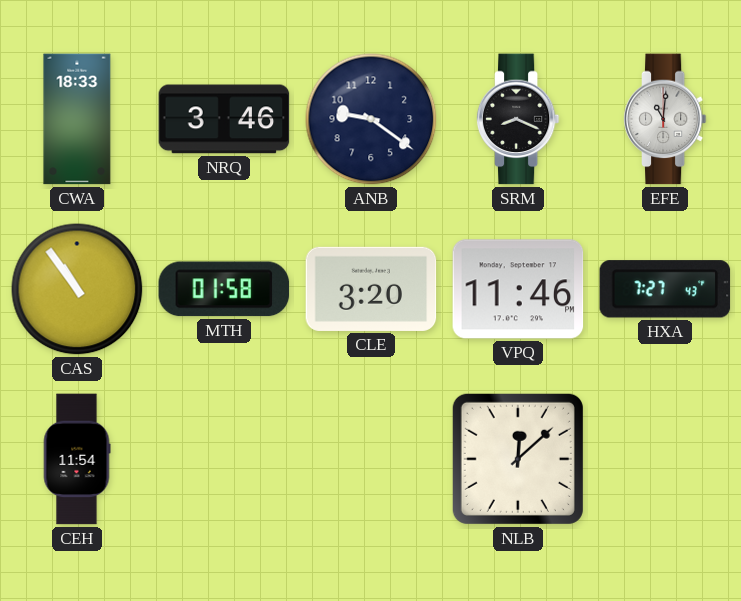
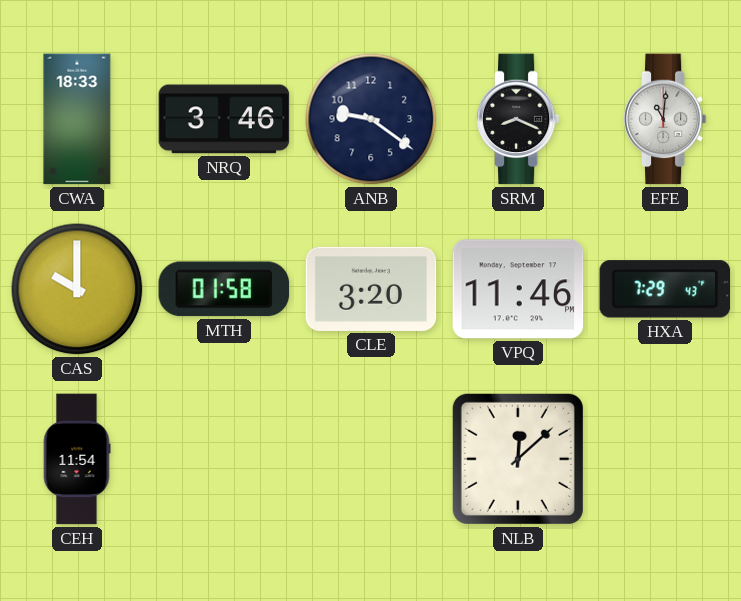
CAS: 10:54 -> 10:00
HXA: 7:27 -> 7:29
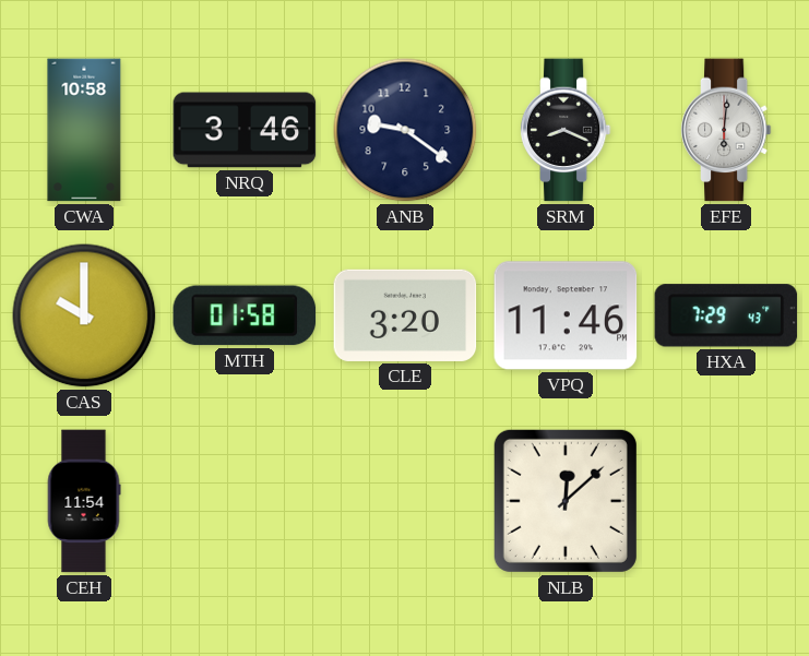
CWA: 18:33 -> 10:58
EFE: 11:01 -> 6:01
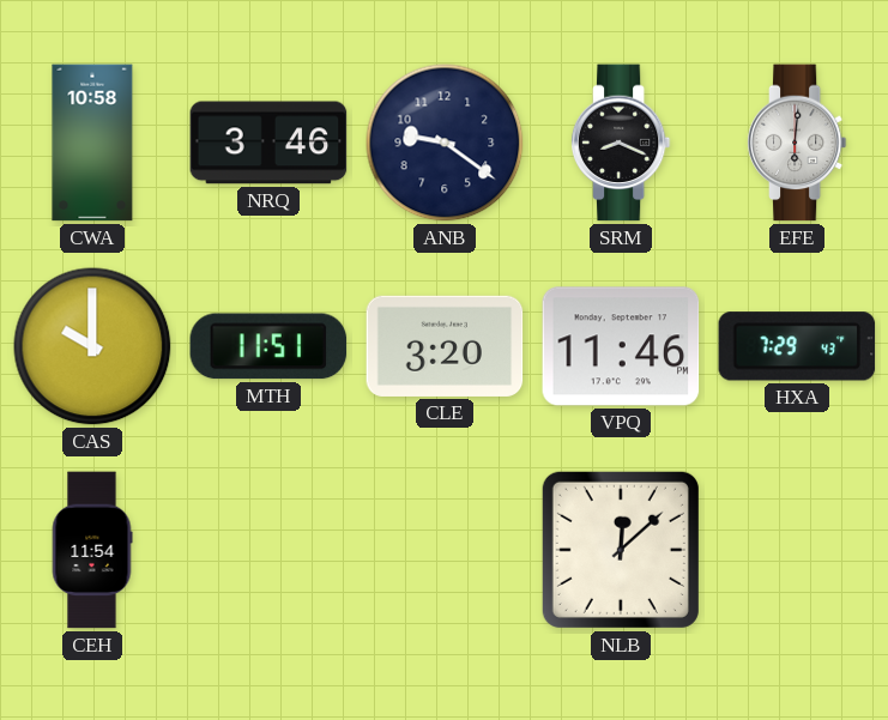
MTH: 01:58 -> 11:51
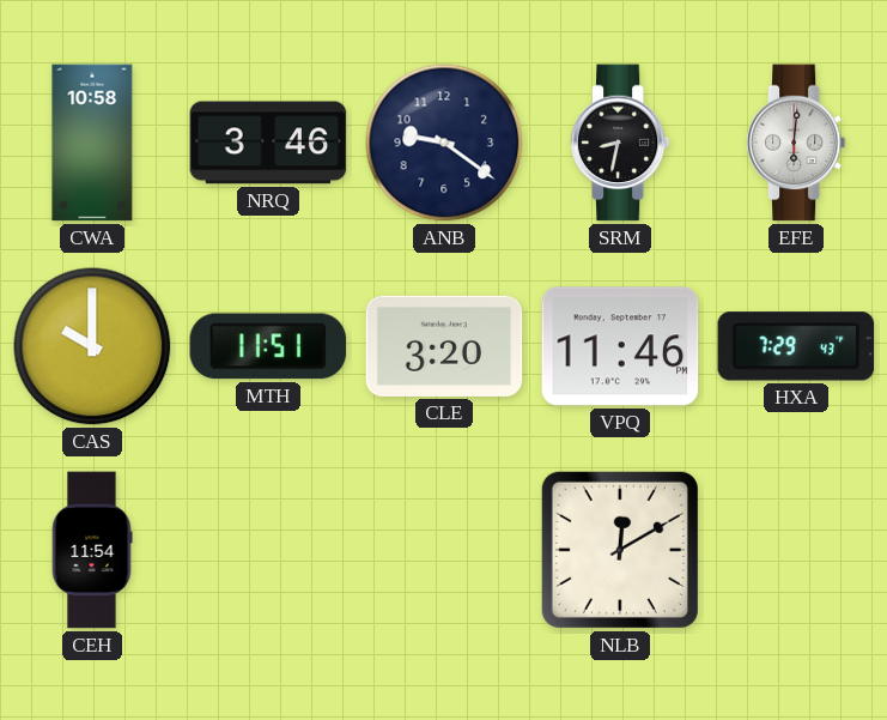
SRM: 8:19 -> 8:32
NLB: 12:08 -> 12:10
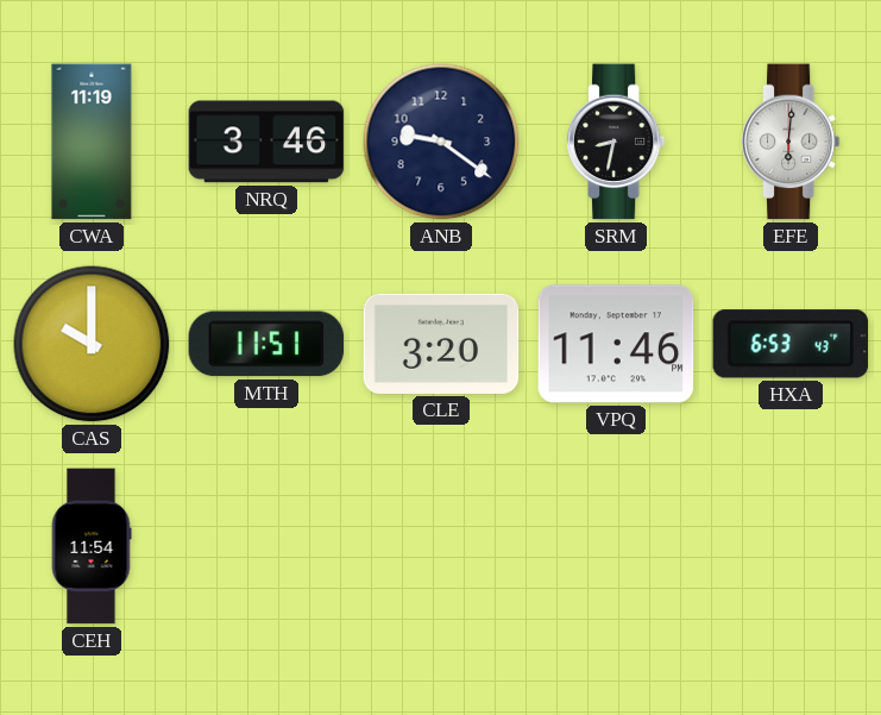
CWA: 10:58 -> 11:19
HXA: 7:29 -> 6:53
NLB: 12:10 -> none
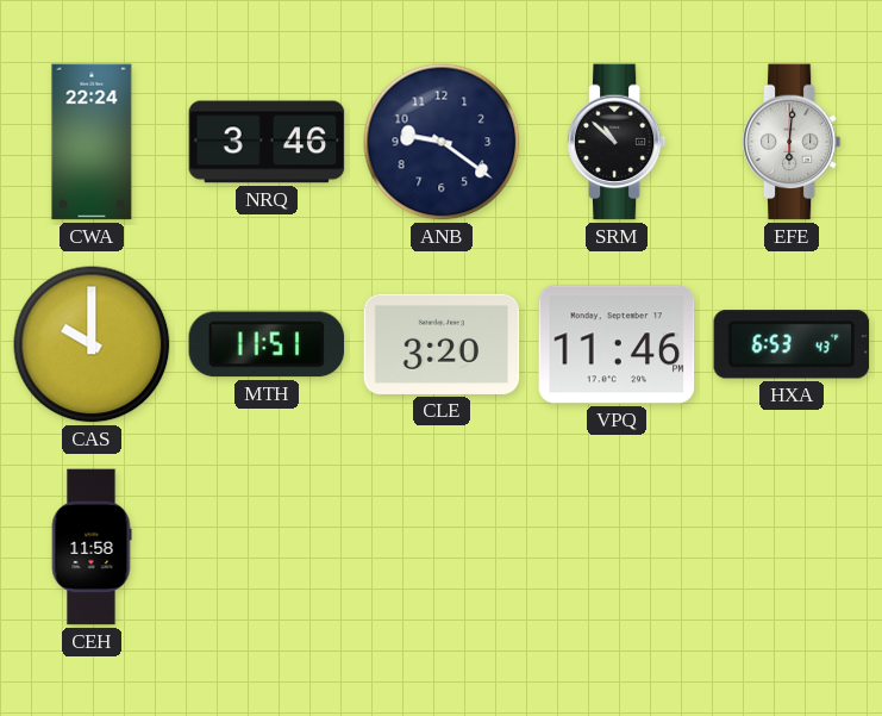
CWA: 11:19 -> 22:24
SRM: 8:32 -> 10:52
CEH: 11:54 -> 11:58
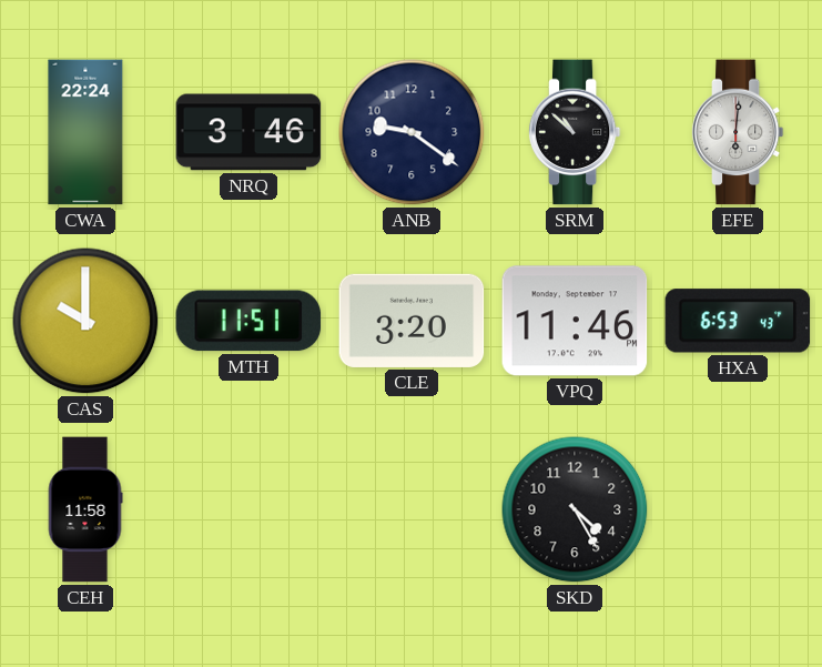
SKD: none -> 4:25
